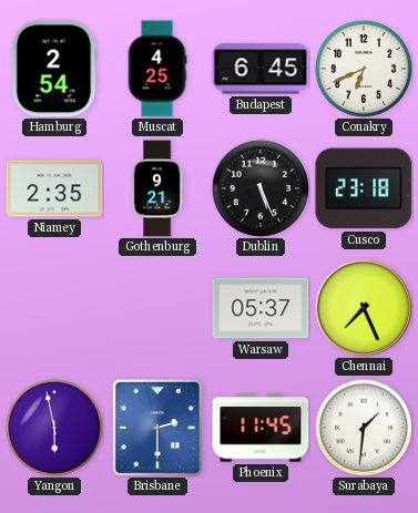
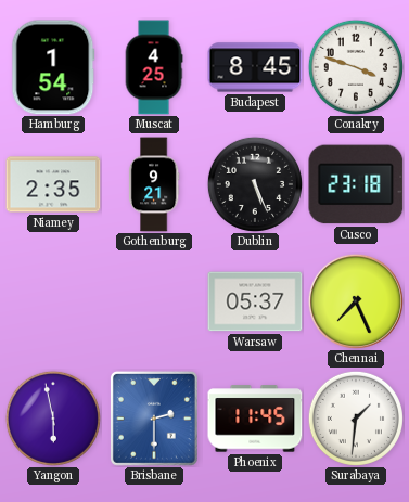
Hamburg: 2:54 -> 1:54
Budapest: 6:45 -> 8:45
Conakry: 6:41 -> 3:48
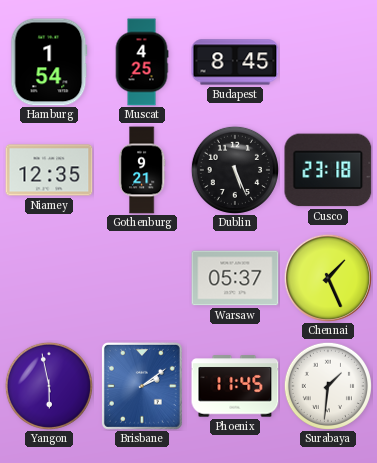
Conakry: 3:48 -> none
Niamey: 2:35 -> 12:35
Chennai: 7:26 -> 1:26
Brisbane: 2:30 -> 2:09
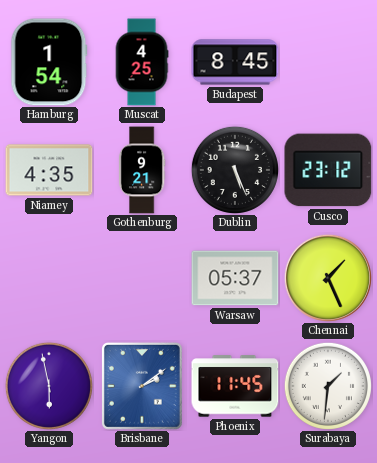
Niamey: 12:35 -> 4:35
Cusco: 23:18 -> 23:12
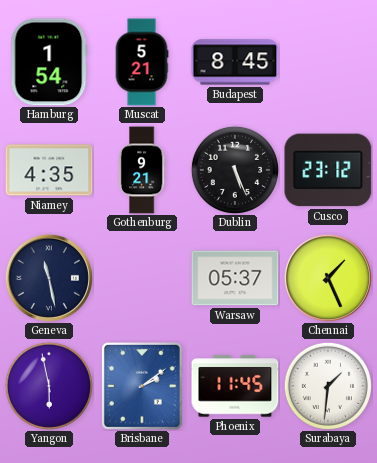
Muscat: 4:25 -> 5:21
Geneva: none -> 11:28
